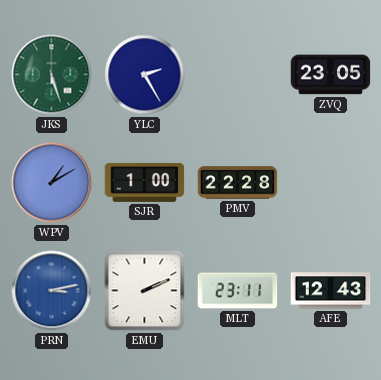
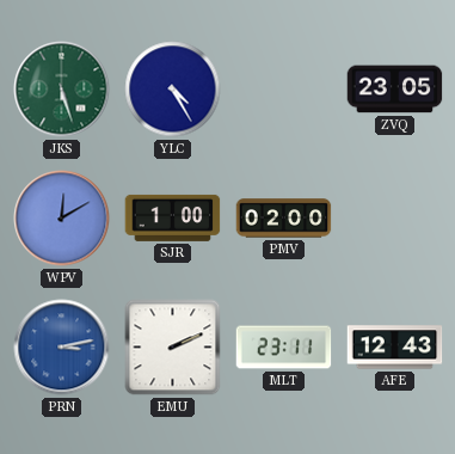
YLC: 2:25 -> 4:25
WPV: 1:10 -> 12:10
PMV: 22:28 -> 02:00
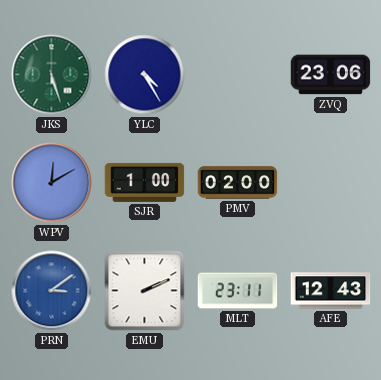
ZVQ: 23:05 -> 23:06
PRN: 3:13 -> 3:09
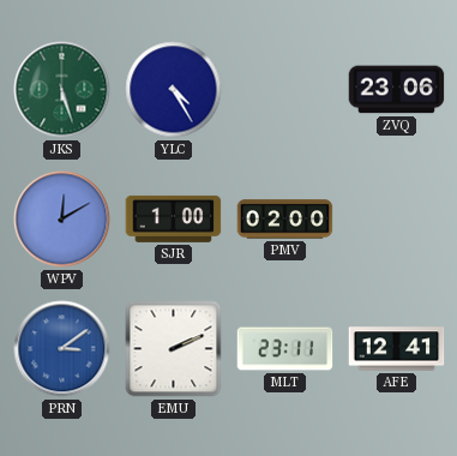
AFE: 12:43 -> 12:41
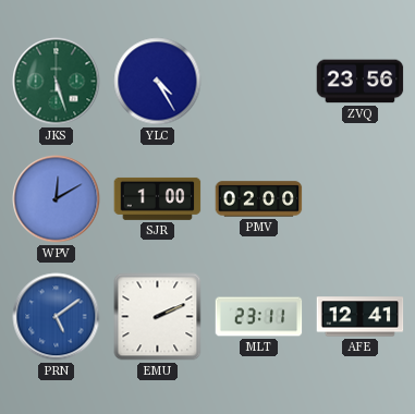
ZVQ: 23:06 -> 23:56
PRN: 3:09 -> 5:09
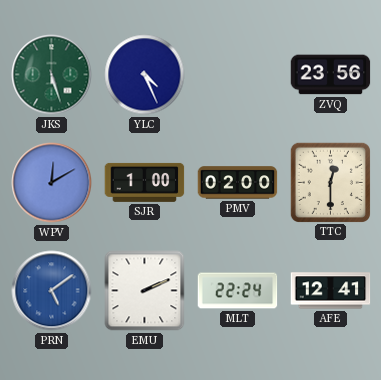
YLC: 4:25 -> 4:26
TTC: none -> 12:30
MLT: 23:11 -> 22:24
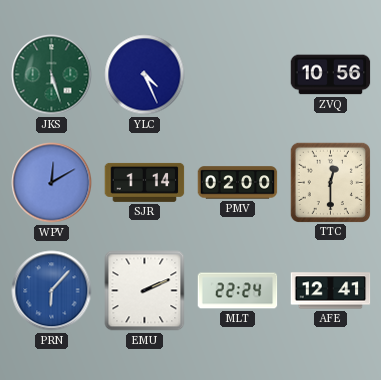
ZVQ: 23:56 -> 10:56
SJR: 1:00 -> 1:14
PRN: 5:09 -> 6:07
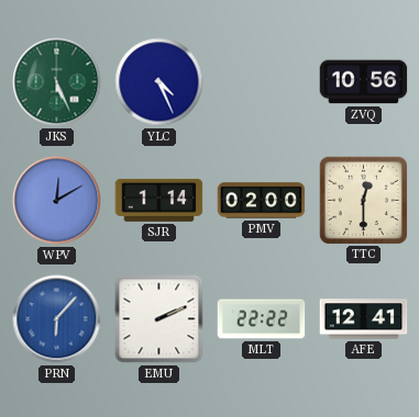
JKS: 5:27 -> 5:26
MLT: 22:24 -> 22:22
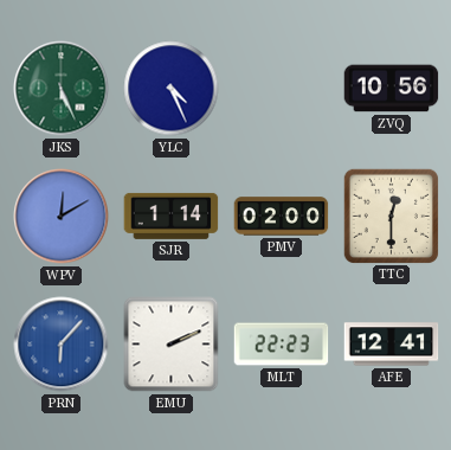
MLT: 22:22 -> 22:23
